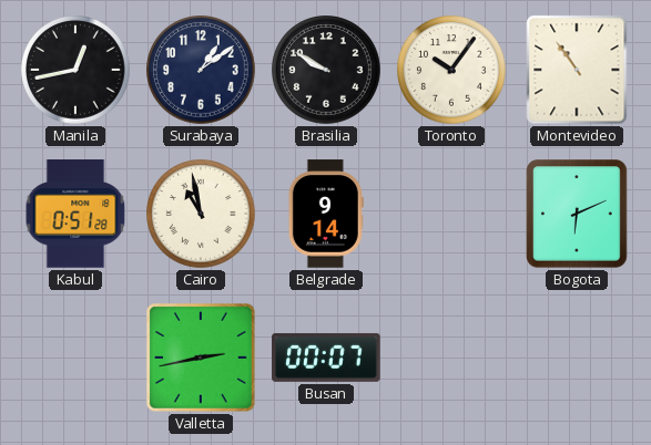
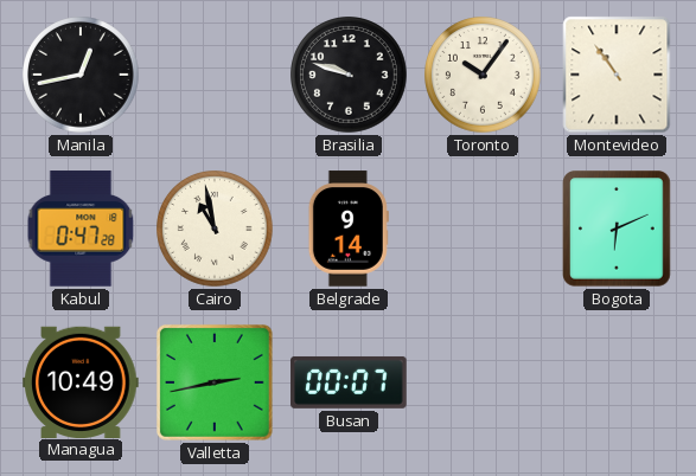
Surabaya: 1:09 -> none
Brasilia: 9:50 -> 9:48
Kabul: 0:51 -> 0:47
Managua: none -> 10:49
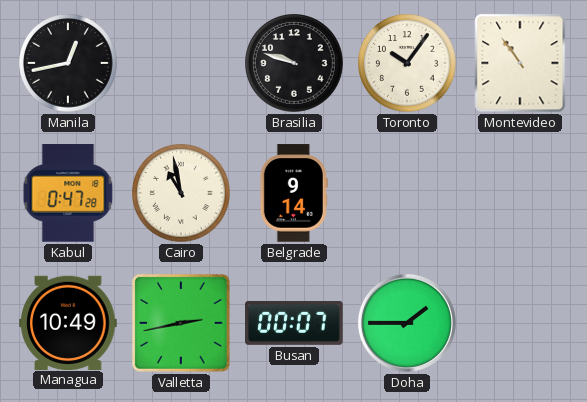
Bogota: 6:11 -> none
Doha: none -> 1:45
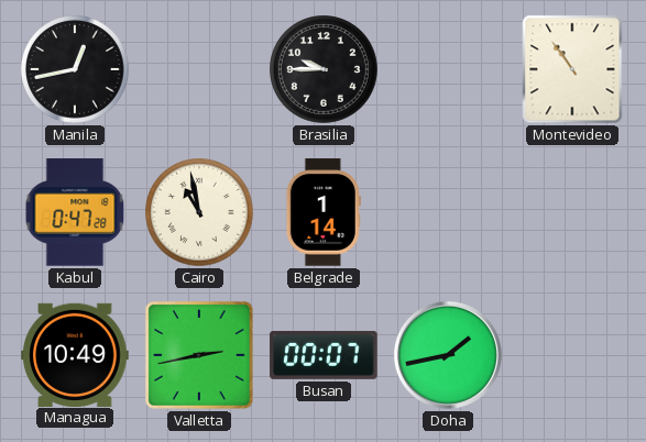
Brasilia: 9:48 -> 9:45
Toronto: 10:06 -> none
Belgrade: 9:14 -> 1:14
Doha: 1:45 -> 1:43
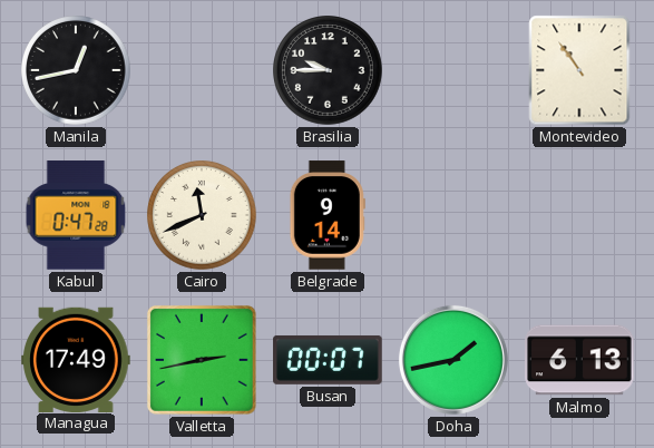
Cairo: 10:58 -> 11:41
Belgrade: 1:14 -> 9:14
Managua: 10:49 -> 17:49
Malmo: none -> 6:13
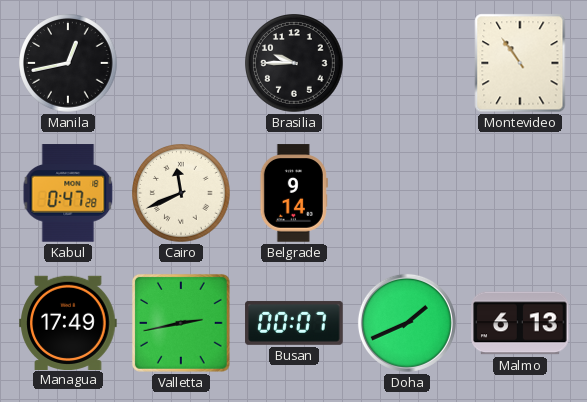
Doha: 1:43 -> 1:41
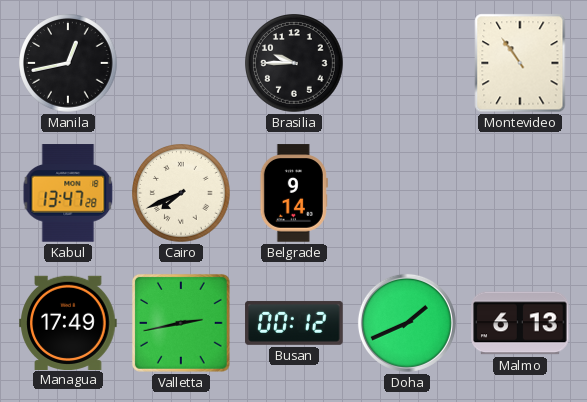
Kabul: 0:47 -> 13:47
Cairo: 11:41 -> 7:41
Busan: 00:07 -> 00:12
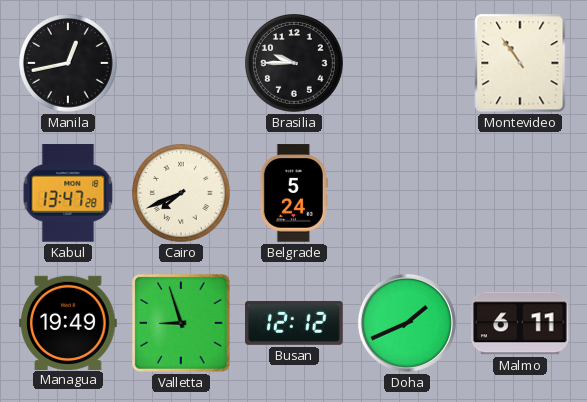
Belgrade: 9:14 -> 5:24
Managua: 17:49 -> 19:49
Valletta: 2:43 -> 8:57
Busan: 00:12 -> 12:12
Malmo: 6:13 -> 6:11
